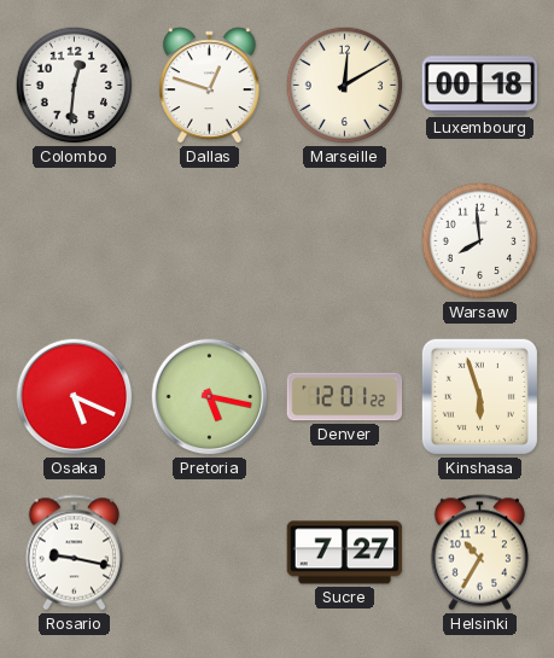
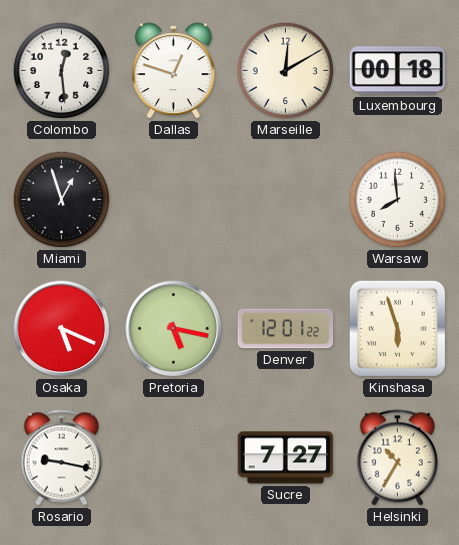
Colombo: 12:31 -> 12:29
Miami: none -> 12:57
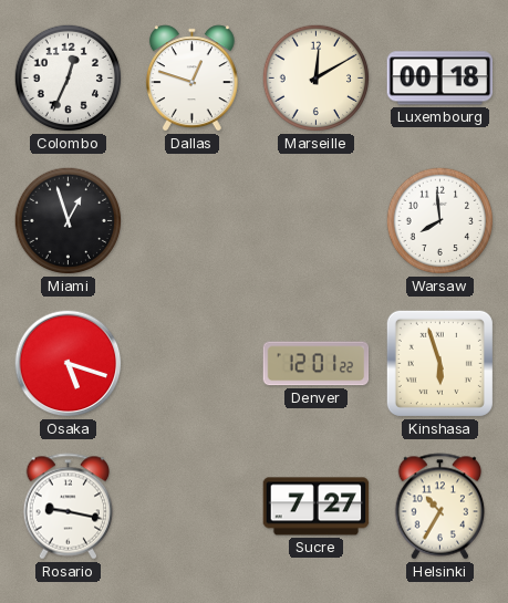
Colombo: 12:29 -> 12:34
Osaka: 5:19 -> 5:18
Pretoria: 5:17 -> none
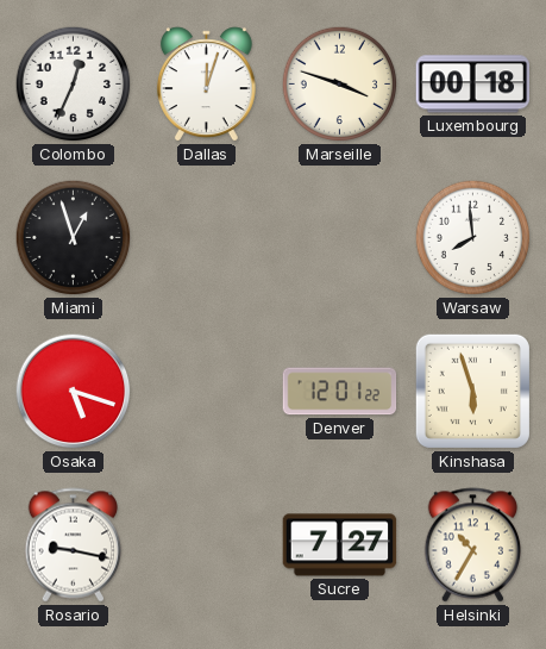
Dallas: 12:48 -> 12:03
Marseille: 12:10 -> 3:48
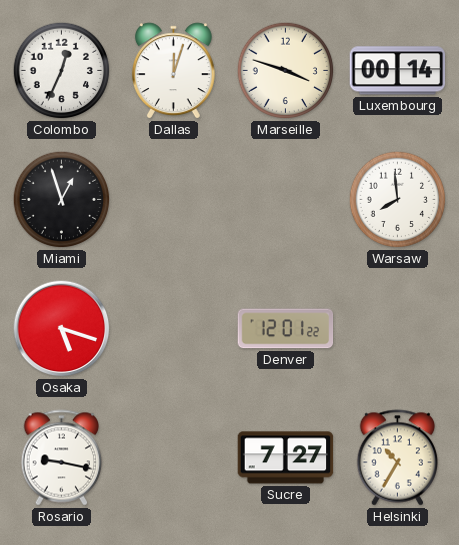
Luxembourg: 00:18 -> 00:14
Kinshasa: 5:57 -> none
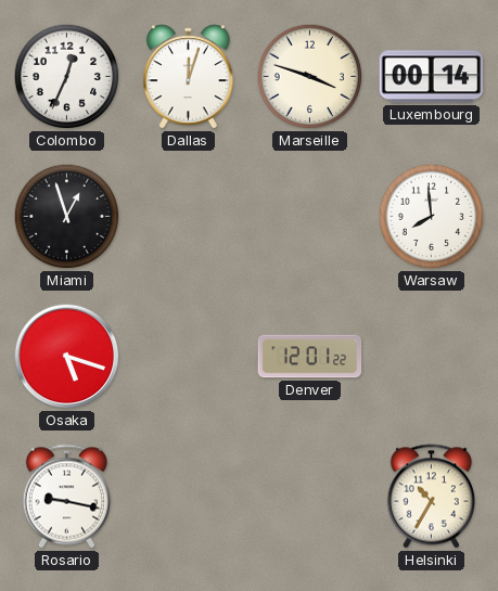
Sucre: 7:27 -> none
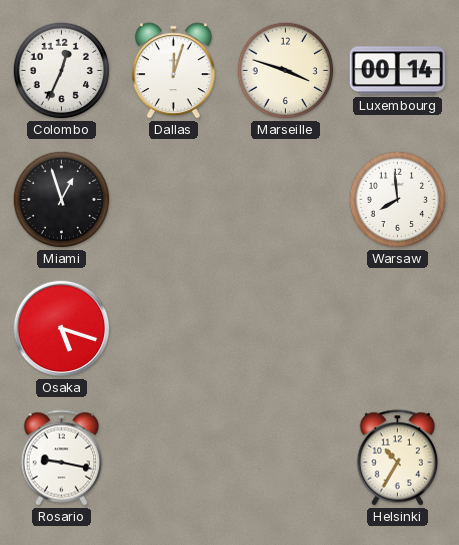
Denver: 12:01 -> none
